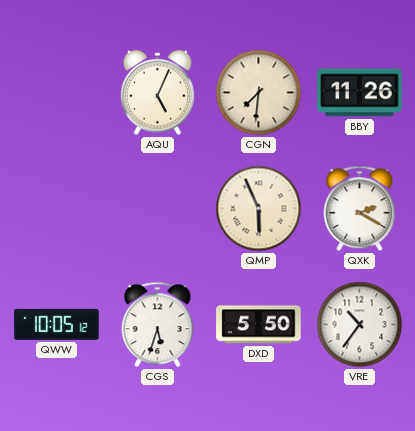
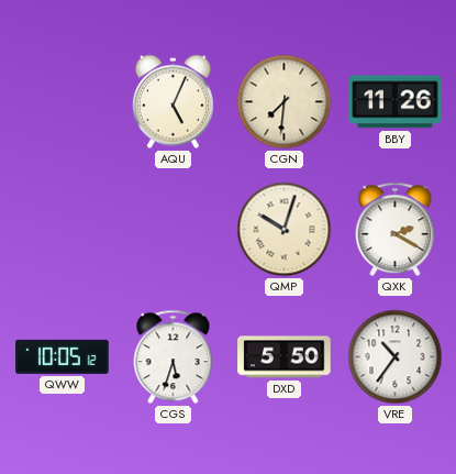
QMP: 5:56 -> 10:03
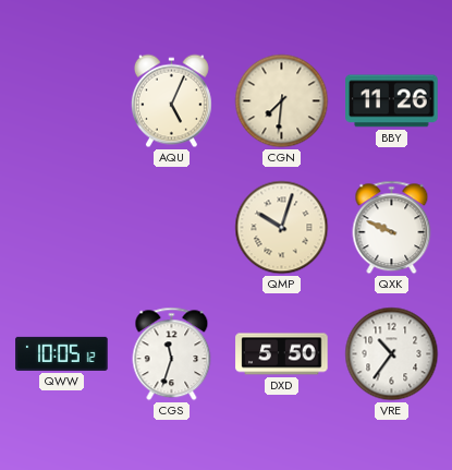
QXK: 2:20 -> 9:49
CGS: 5:33 -> 11:33
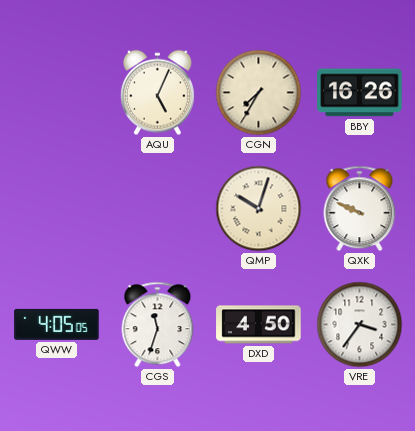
CGN: 7:31 -> 7:35
BBY: 11:26 -> 16:26
QWW: 10:05 -> 4:05
DXD: 5:50 -> 4:50
VRE: 10:36 -> 3:36
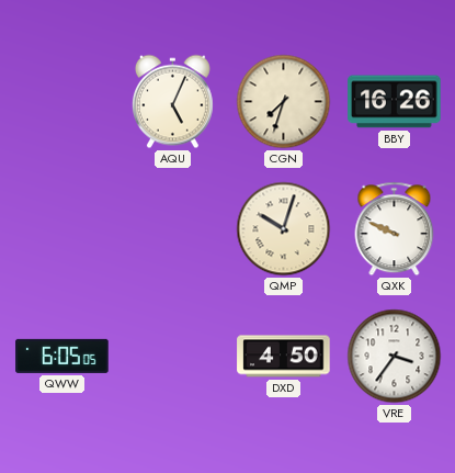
CGN: 7:35 -> 7:33
QWW: 4:05 -> 6:05
CGS: 11:33 -> none
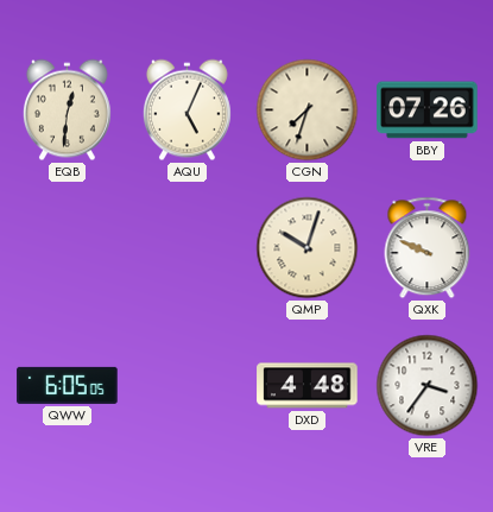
EQB: none -> 12:31
BBY: 16:26 -> 07:26
DXD: 4:50 -> 4:48
